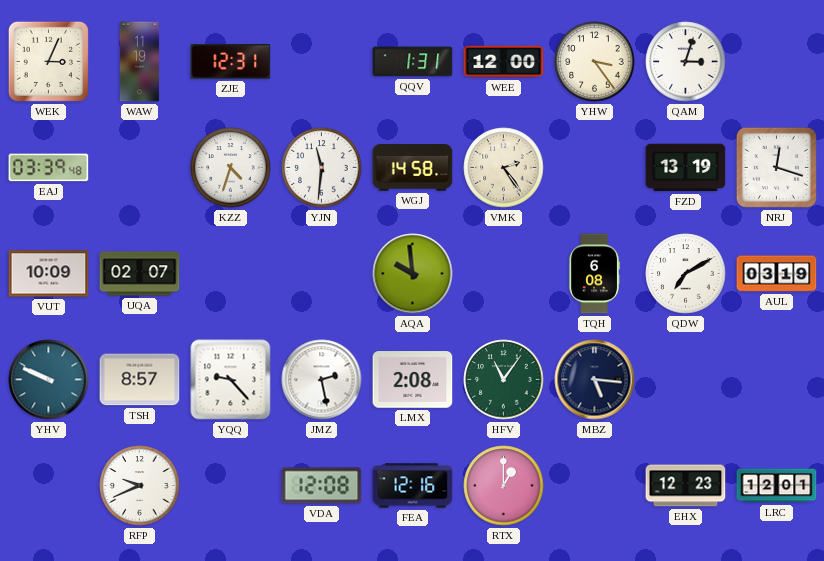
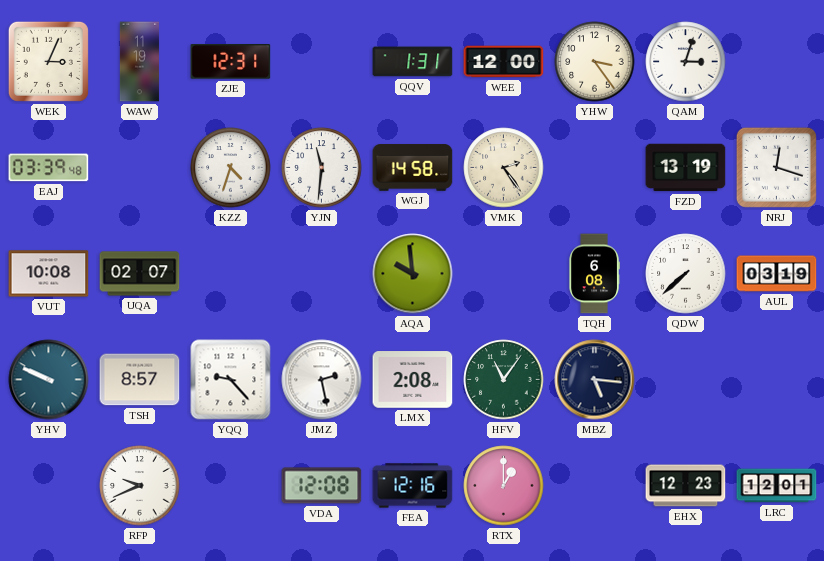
VUT: 10:09 -> 10:08
QDW: 7:10 -> 7:38
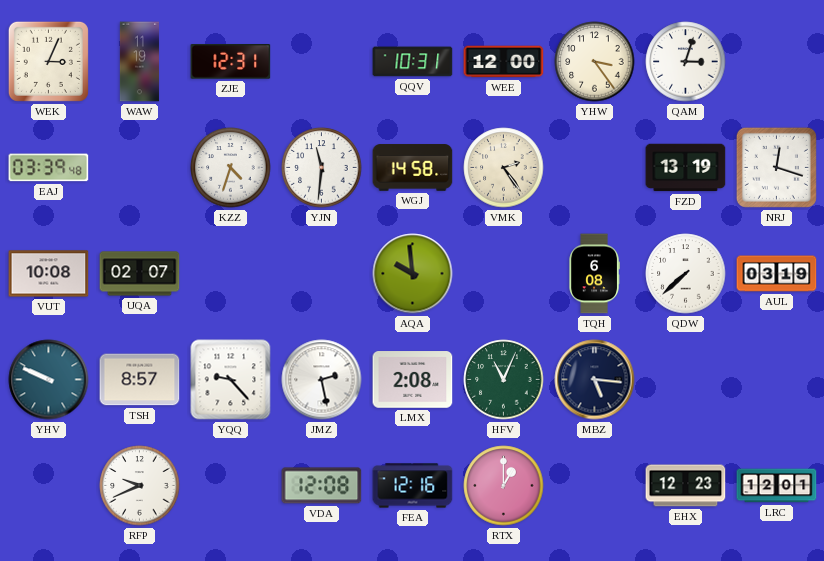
QQV: 1:31 -> 10:31
HFV: 11:06 -> 11:04
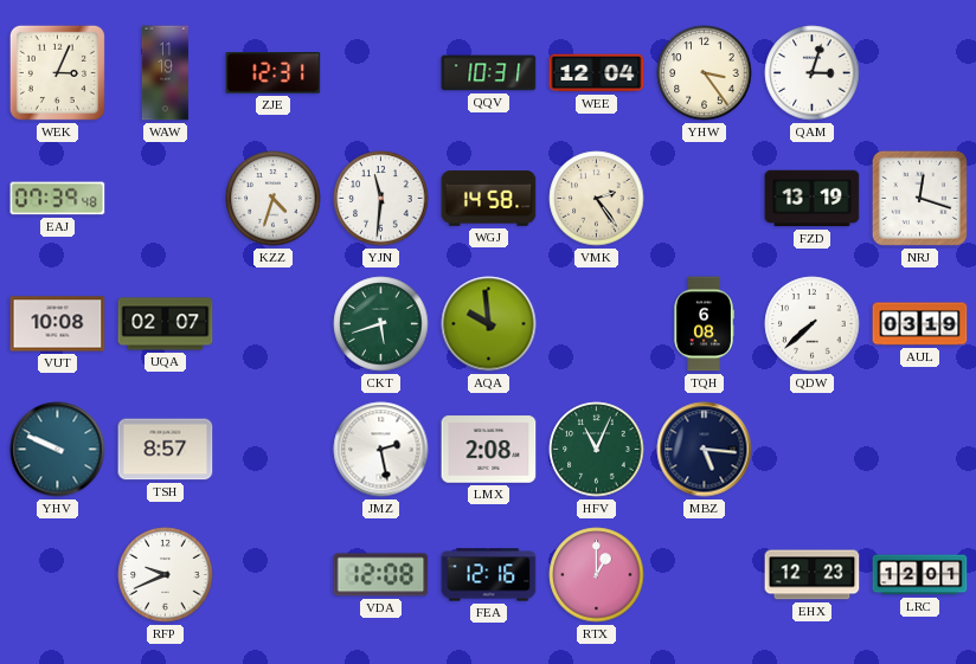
WEE: 12:00 -> 12:04
EAJ: 03:39 -> 07:39
CKT: none -> 5:42
YQQ: 9:23 -> none
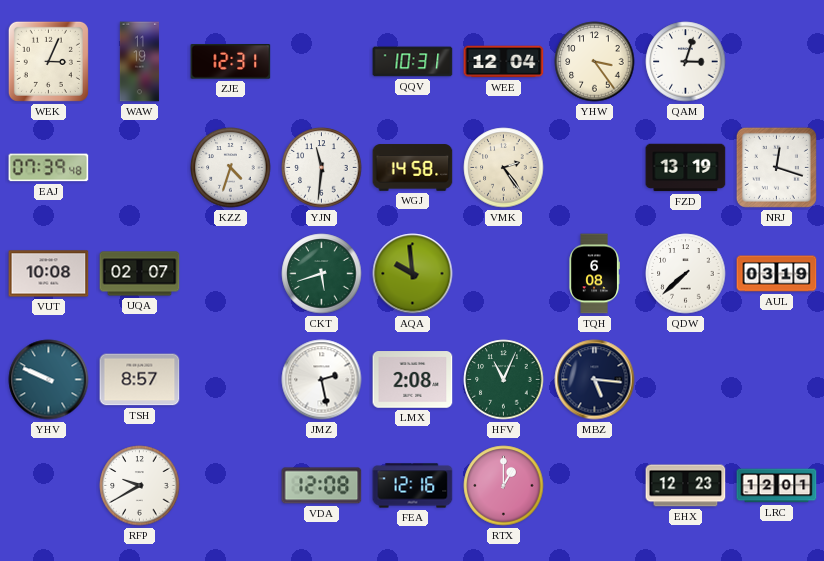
RFP: 9:41 -> 9:40
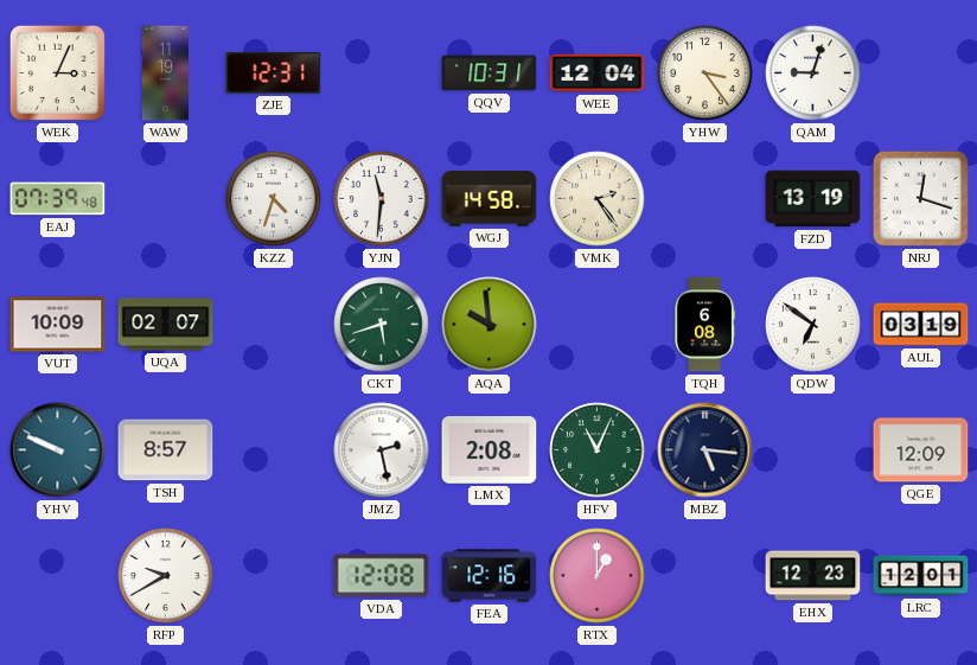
QAM: 3:03 -> 9:03
VUT: 10:08 -> 10:09
QDW: 7:38 -> 6:51
QGE: none -> 12:09
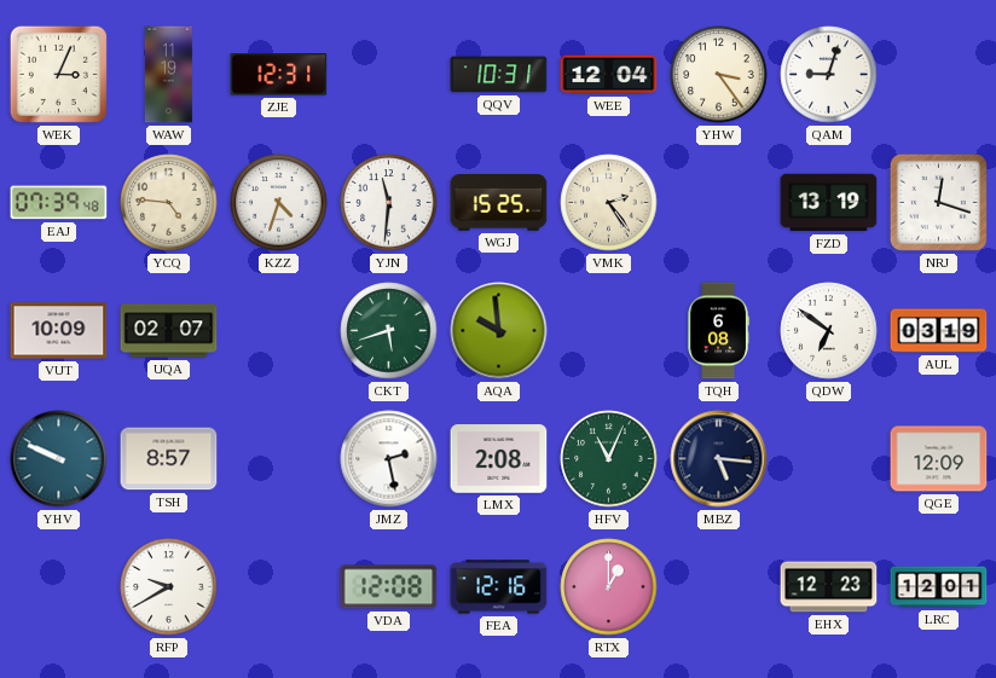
YCQ: none -> 4:46
WGJ: 14:58 -> 15:25
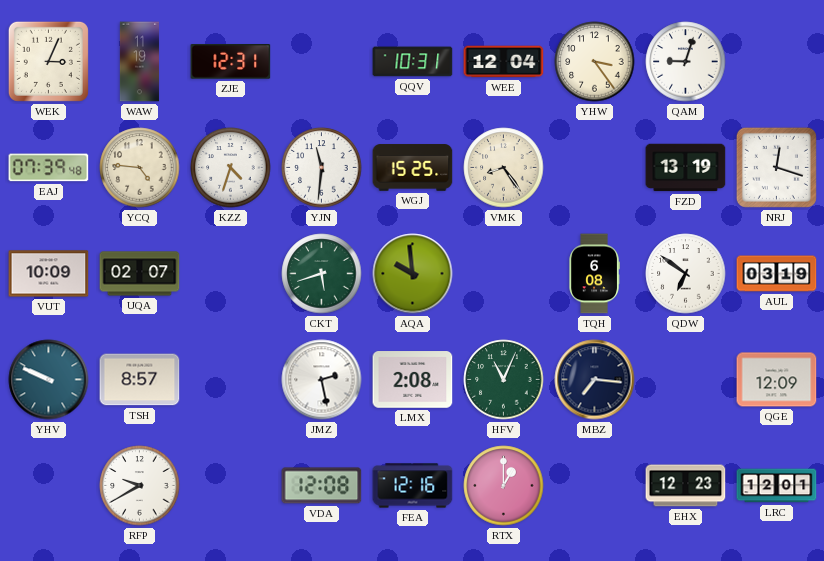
VMK: 2:24 -> 8:24
MBZ: 5:16 -> 7:16
